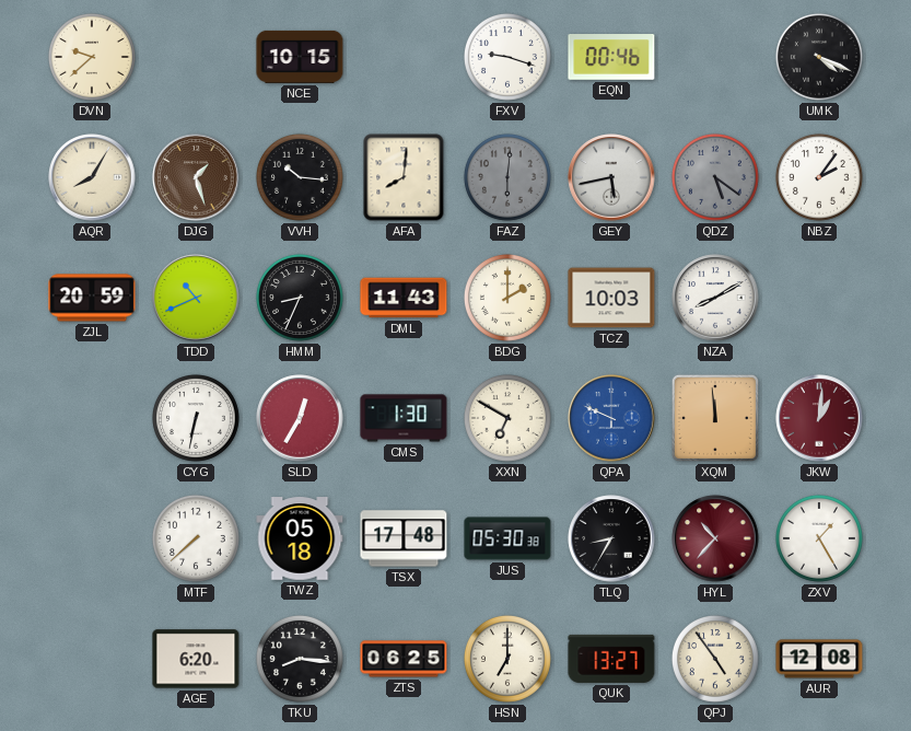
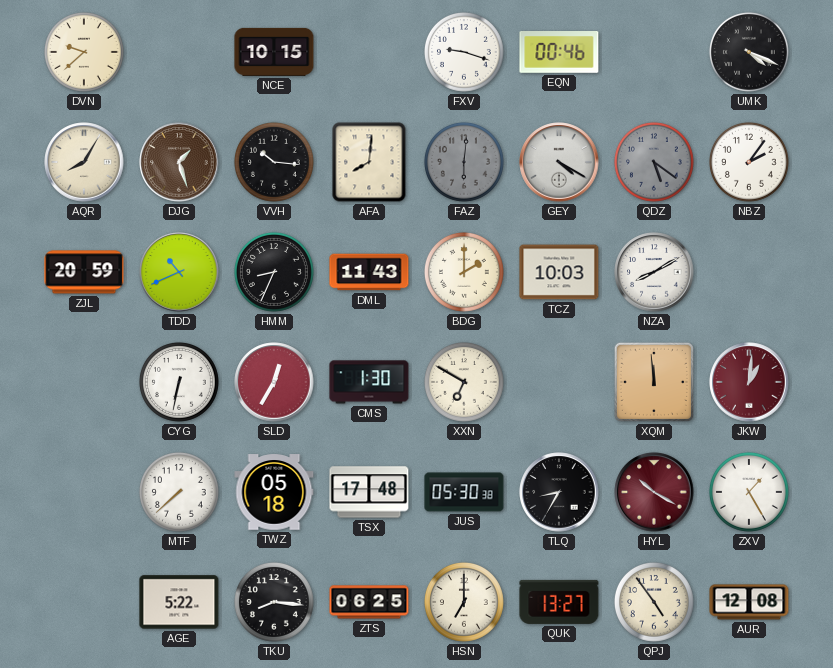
GEY: 5:43 -> 4:20
QPA: 9:49 -> none
HYL: 10:37 -> 10:20
AGE: 6:20 -> 5:22
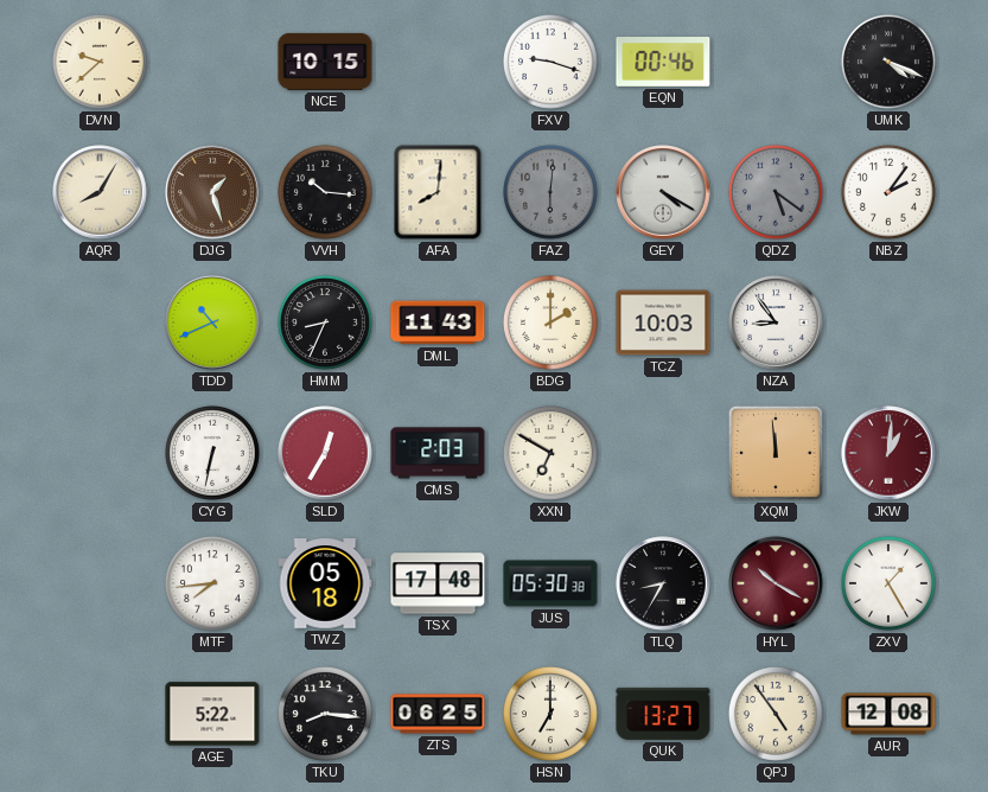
ZJL: 20:59 -> none
NZA: 8:10 -> 8:54
CMS: 1:30 -> 2:03
MTF: 7:38 -> 7:44
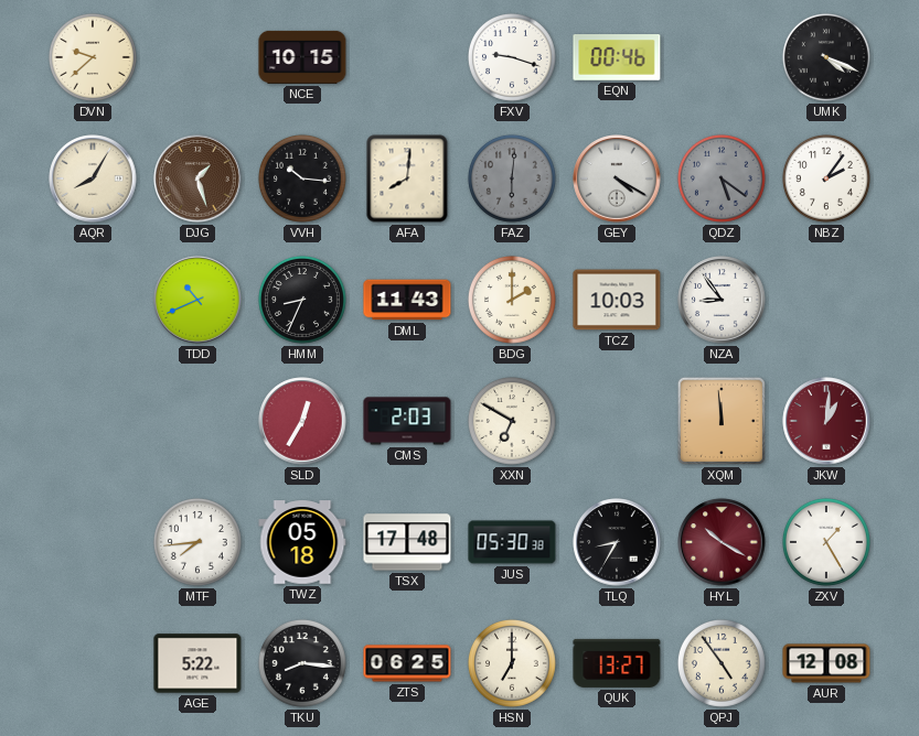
CYG: 6:32 -> none
